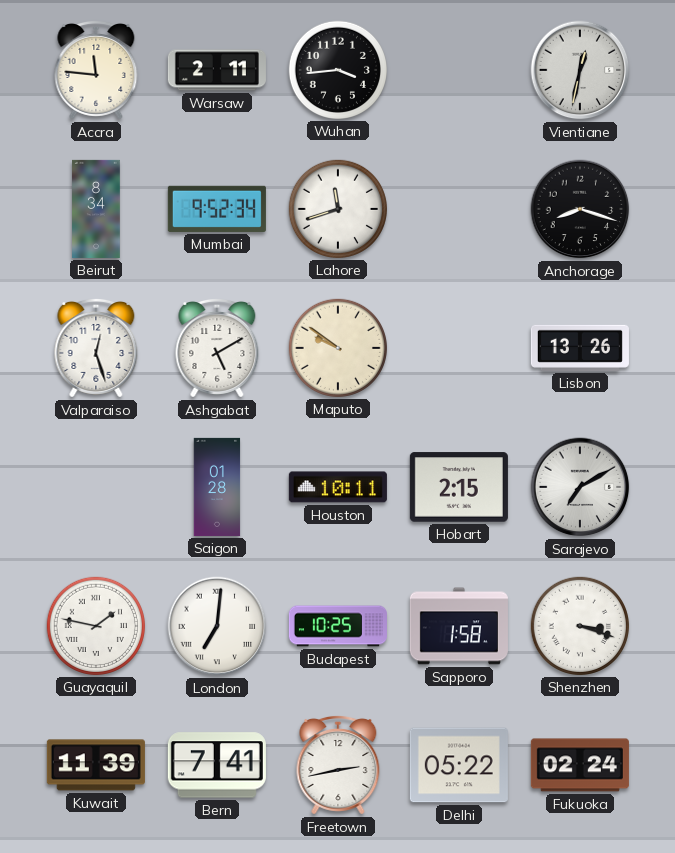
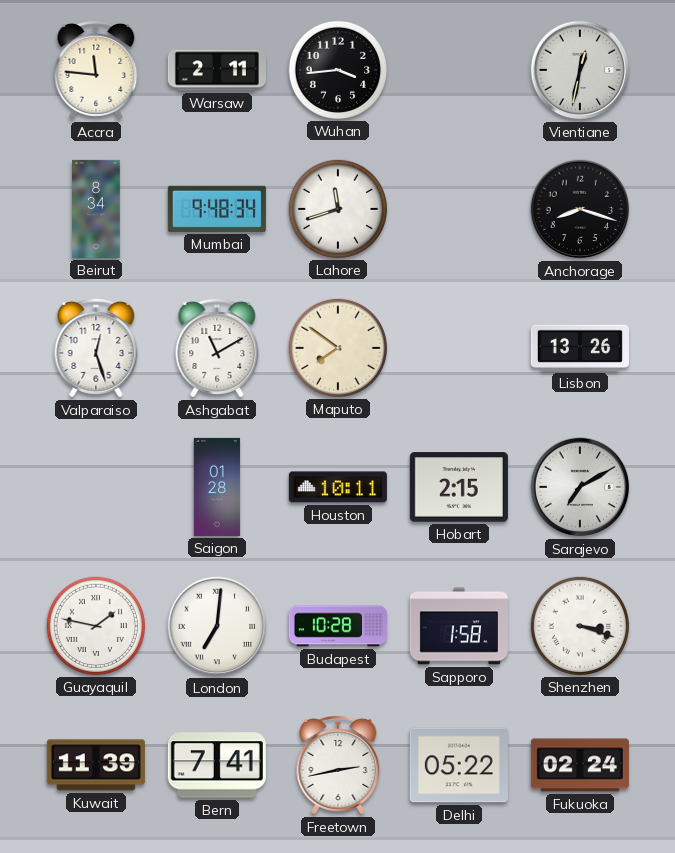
Mumbai: 9:52 -> 9:48
Ashgabat: 5:10 -> 11:10
Maputo: 9:51 -> 7:51
Budapest: 10:25 -> 10:28
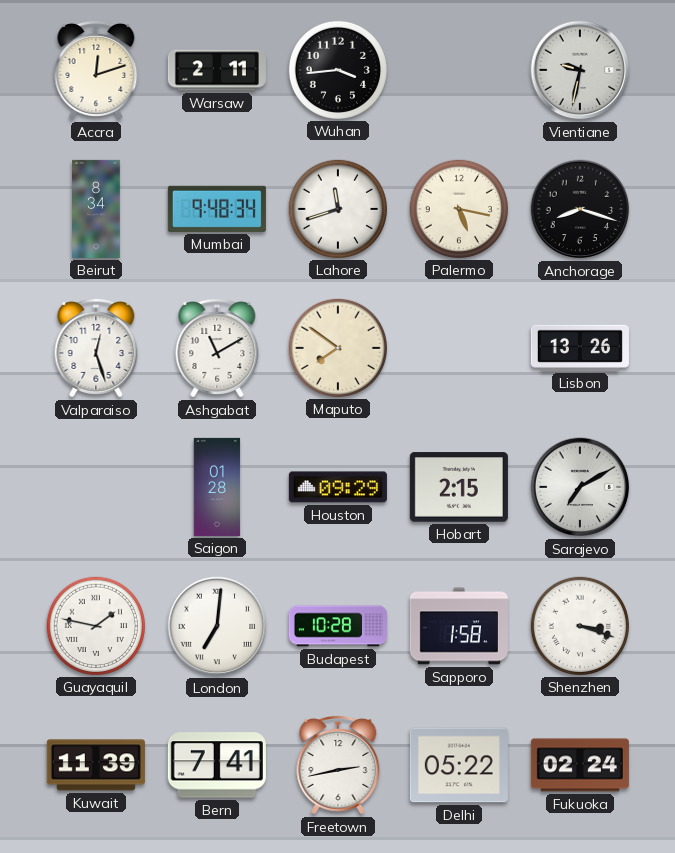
Accra: 11:46 -> 12:12
Vientiane: 12:32 -> 9:32
Palermo: none -> 5:17
Houston: 10:11 -> 09:29
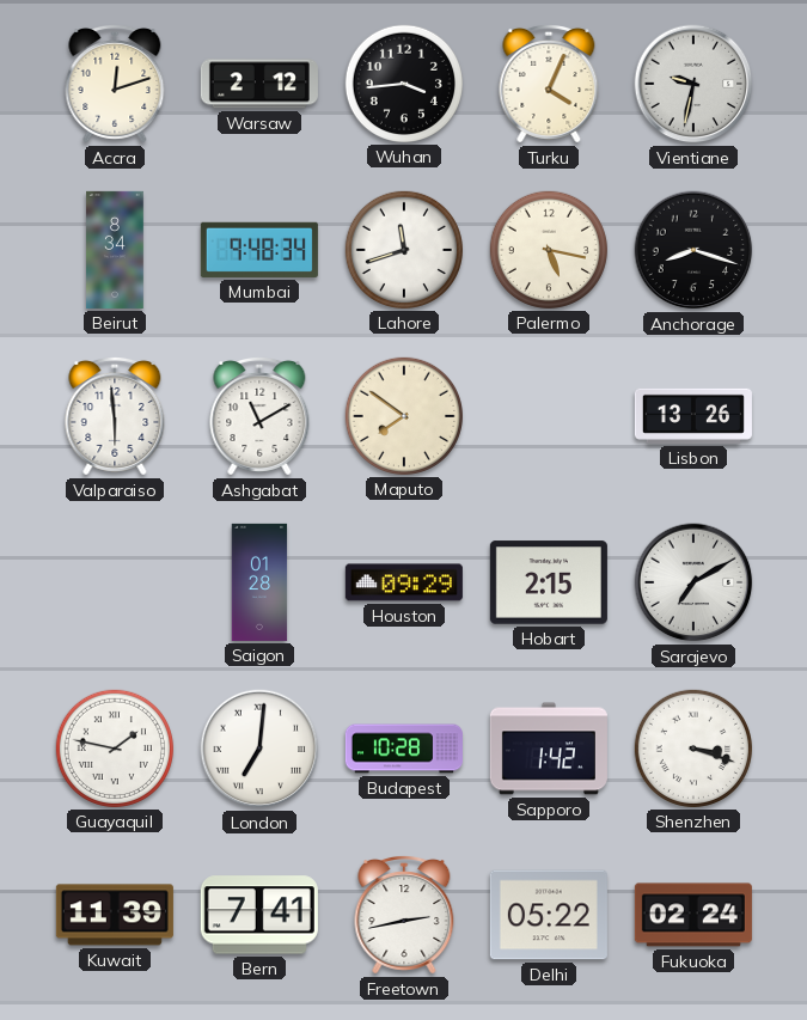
Warsaw: 2:11 -> 2:12
Turku: none -> 4:04
Valparaiso: 12:27 -> 5:59
Sapporo: 1:58 -> 1:42
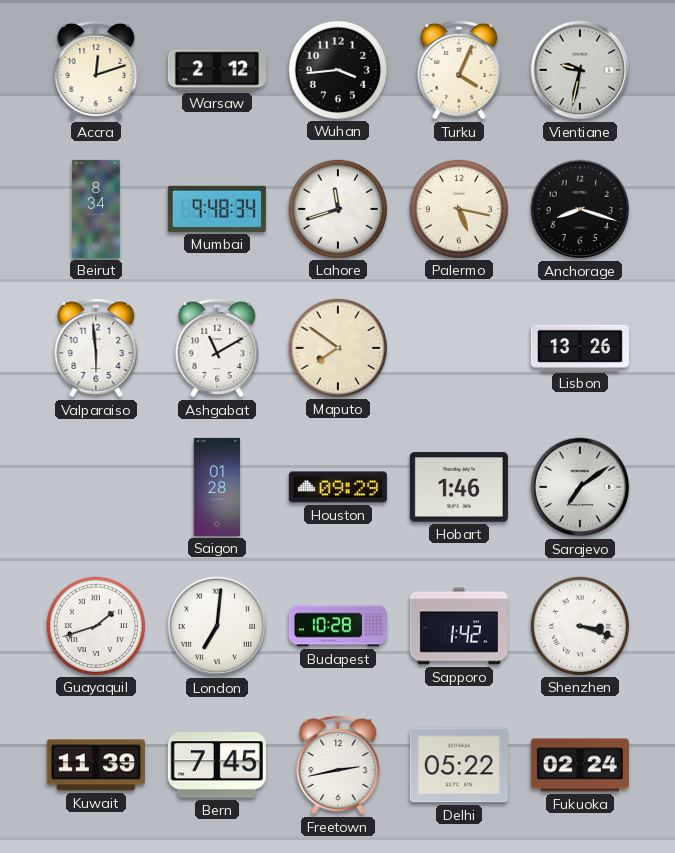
Hobart: 2:15 -> 1:46
Sarajevo: 7:10 -> 7:09
Guayaquil: 1:47 -> 1:42
Bern: 7:41 -> 7:45
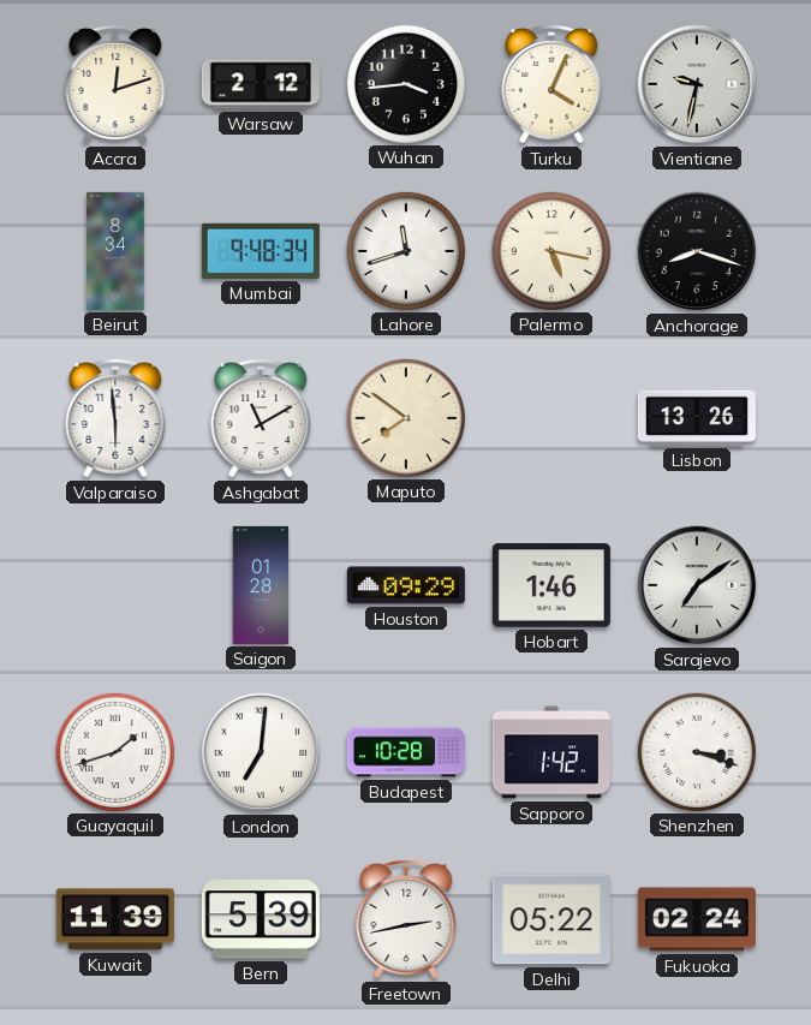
Bern: 7:45 -> 5:39
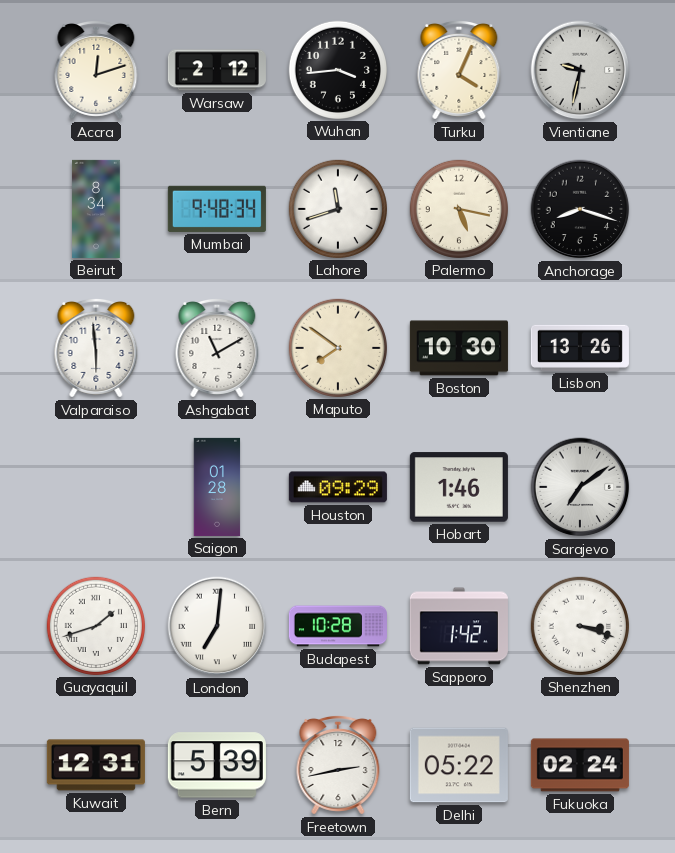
Boston: none -> 10:30
Kuwait: 11:39 -> 12:31
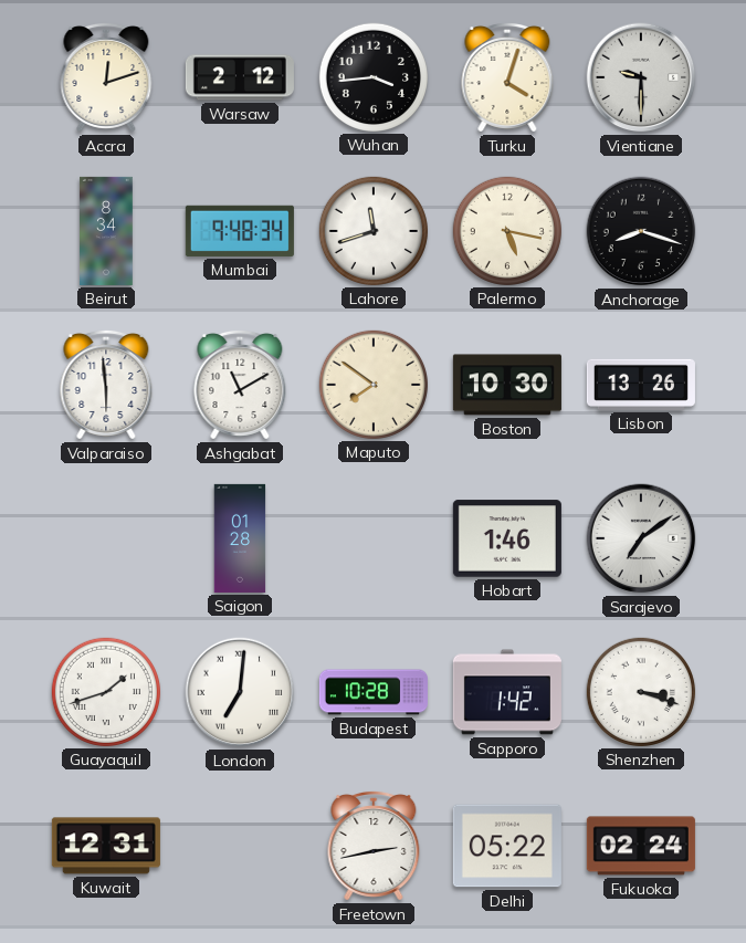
Turku: 4:04 -> 4:03
Vientiane: 9:32 -> 9:30
Houston: 09:29 -> none
Bern: 5:39 -> none
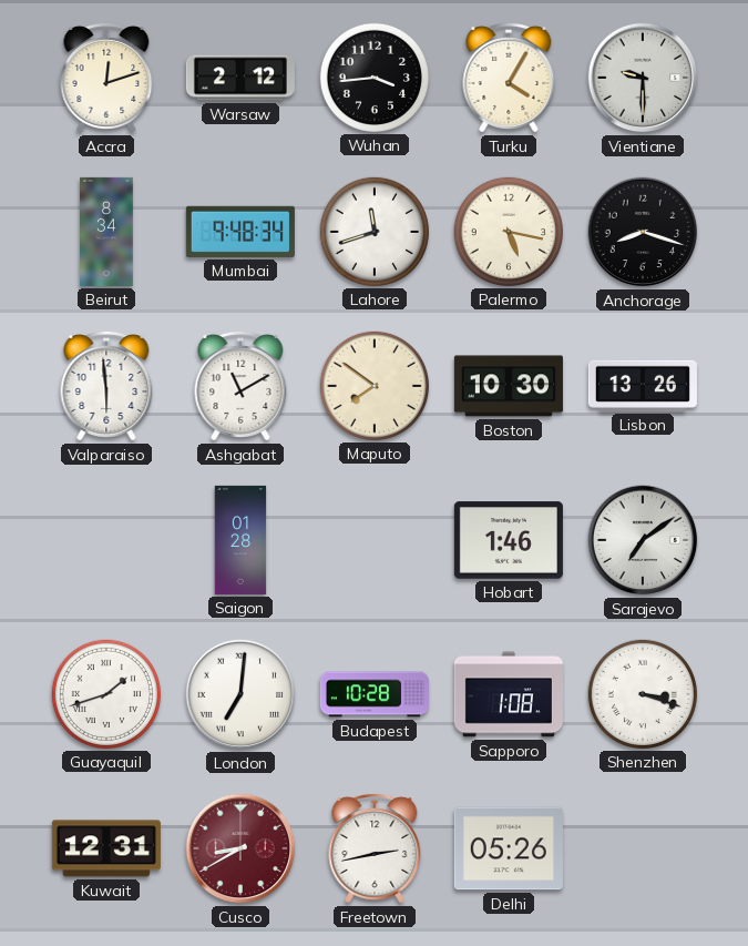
Turku: 4:03 -> 4:05
Sapporo: 1:42 -> 1:08
Cusco: none -> 8:40
Delhi: 05:22 -> 05:26
Fukuoka: 02:24 -> none
